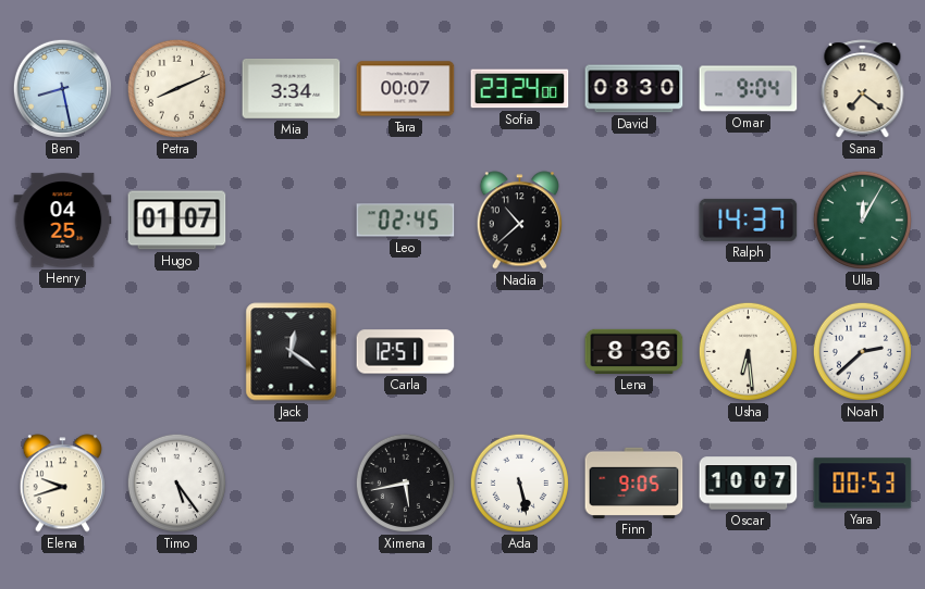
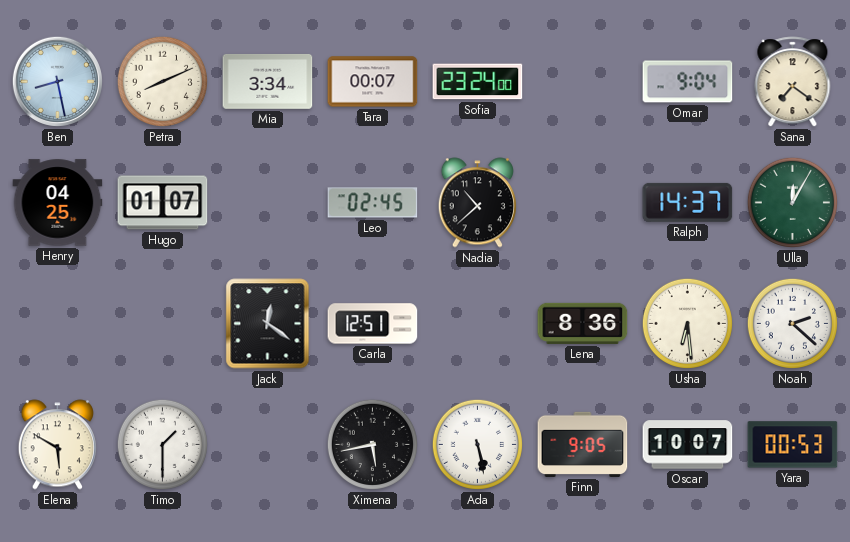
David: 08:30 -> none
Noah: 2:38 -> 2:22
Elena: 9:42 -> 5:50
Timo: 5:24 -> 1:30
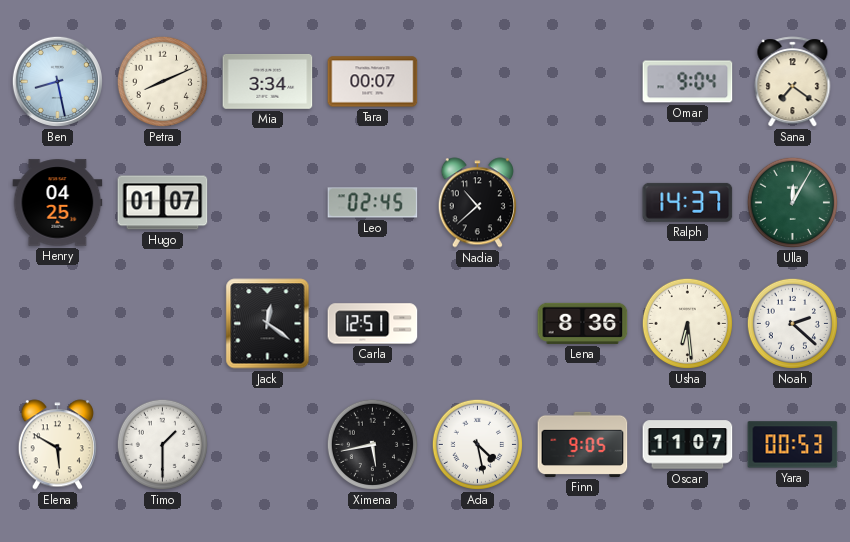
Sofia: 23:24 -> none
Ada: 5:28 -> 4:28
Oscar: 10:07 -> 11:07
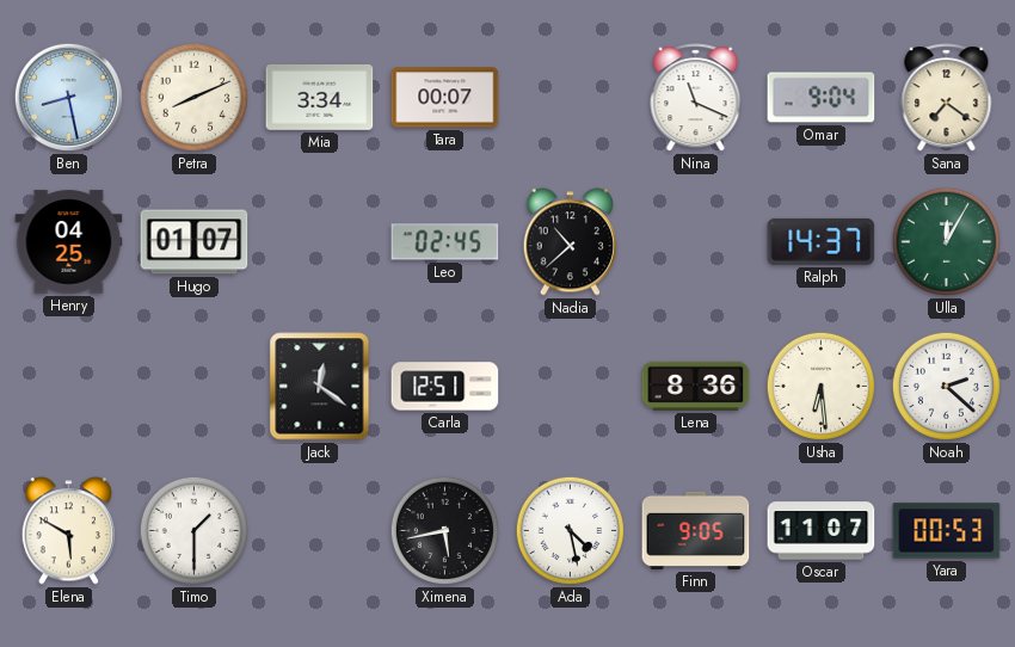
Nina: none -> 11:19
